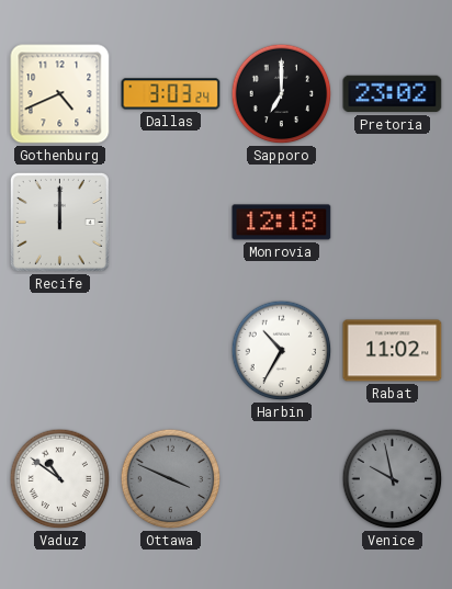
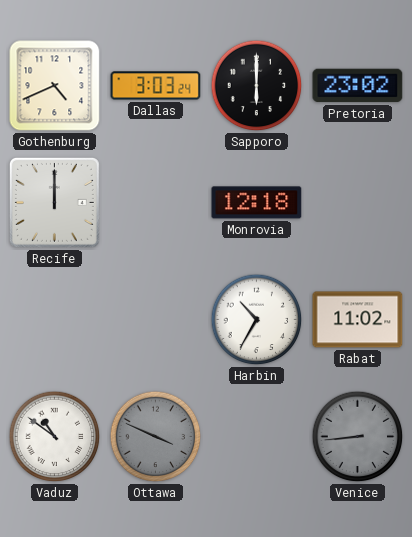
Sapporo: 7:00 -> 6:00
Venice: 9:58 -> 8:44
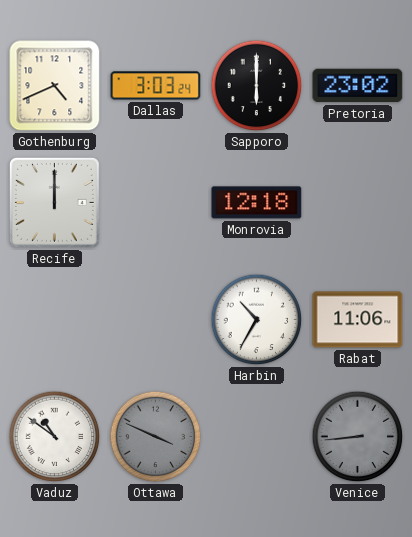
Rabat: 11:02 -> 11:06
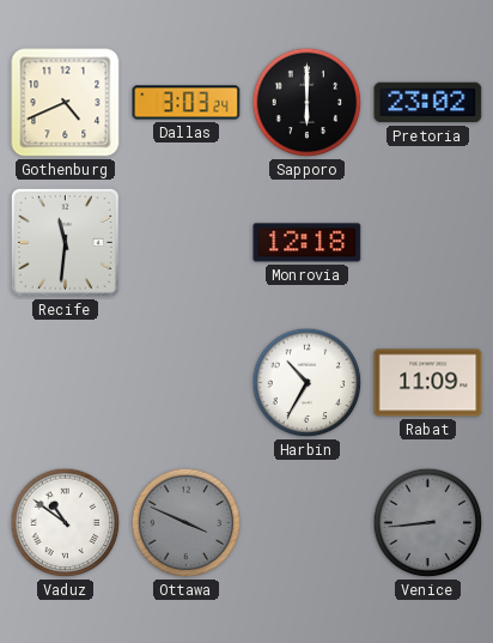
Recife: 12:00 -> 11:31
Rabat: 11:06 -> 11:09
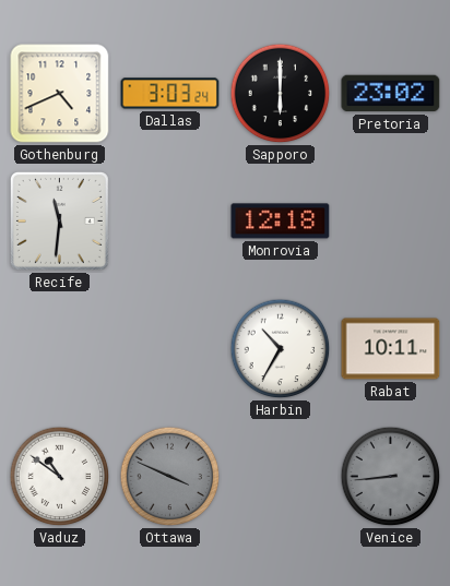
Rabat: 11:09 -> 10:11
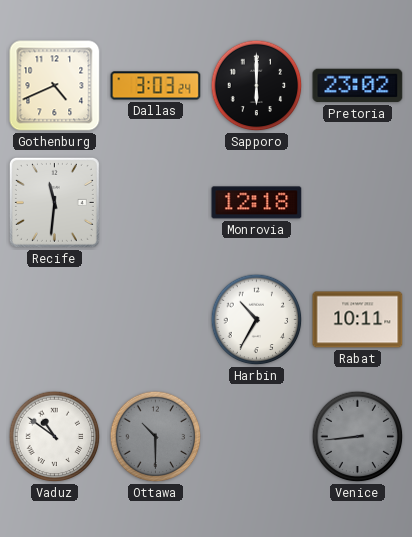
Ottawa: 3:49 -> 10:30
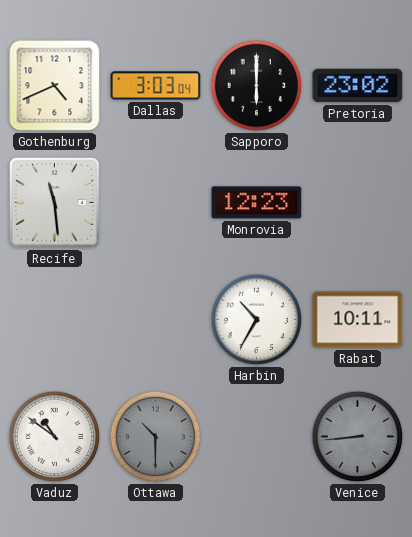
Dallas: 3:03:24 -> 3:03:04
Recife: 11:31 -> 11:29
Monrovia: 12:18 -> 12:23
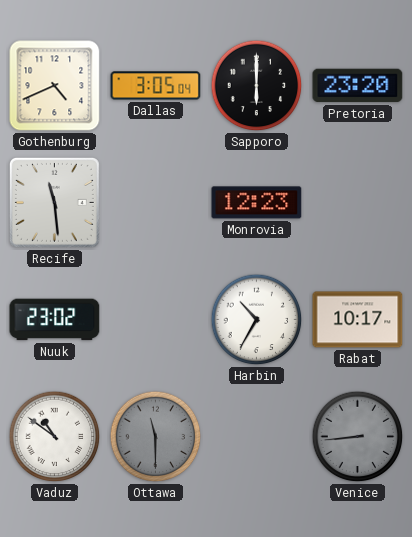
Dallas: 3:03 -> 3:05
Pretoria: 23:02 -> 23:20
Nuuk: none -> 23:02
Rabat: 10:11 -> 10:17
Ottawa: 10:30 -> 11:30
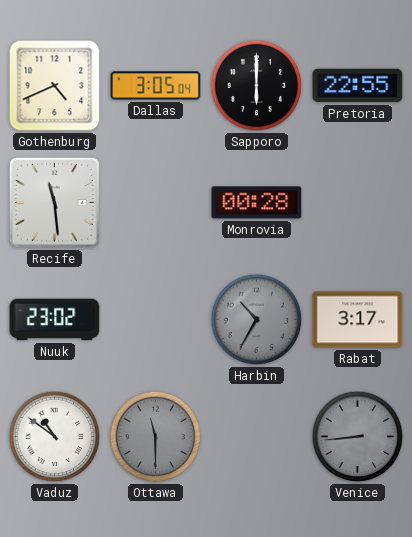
Pretoria: 23:20 -> 22:55
Monrovia: 12:23 -> 00:28
Harbin dial: white -> grey
Rabat: 10:17 -> 3:17
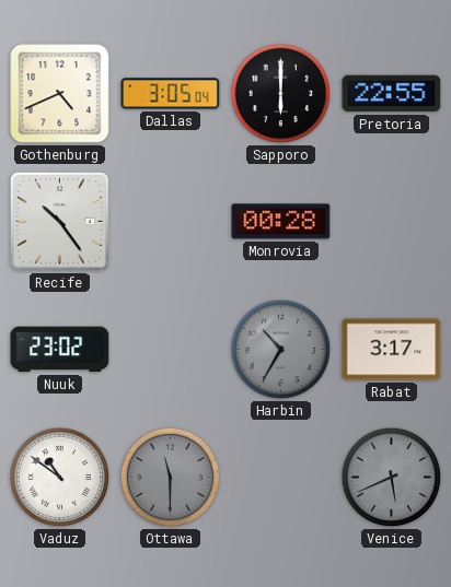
Recife: 11:29 -> 10:24
Venice: 8:44 -> 5:41
